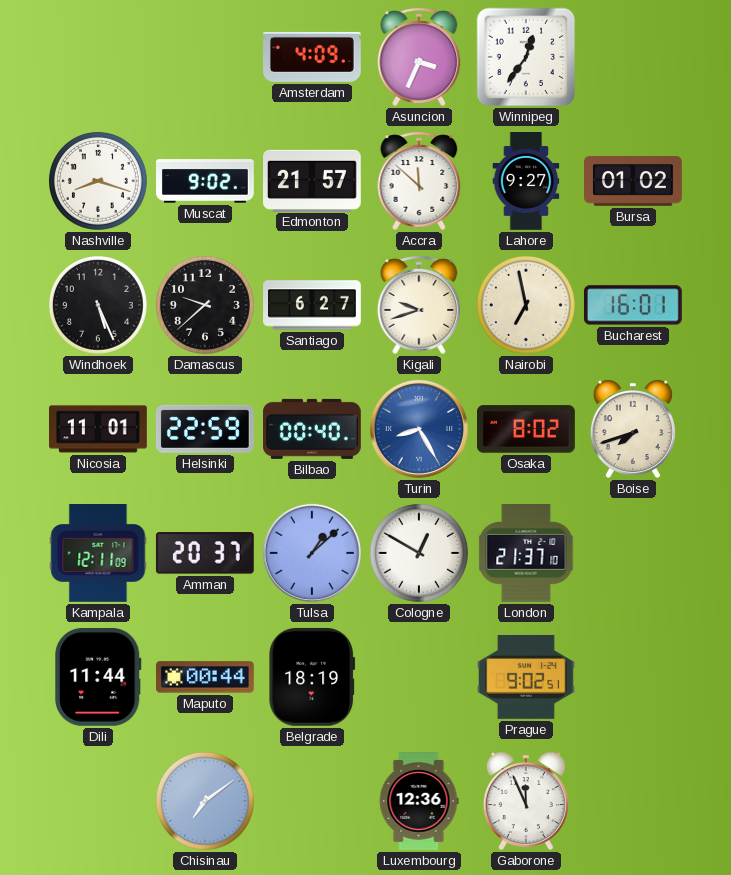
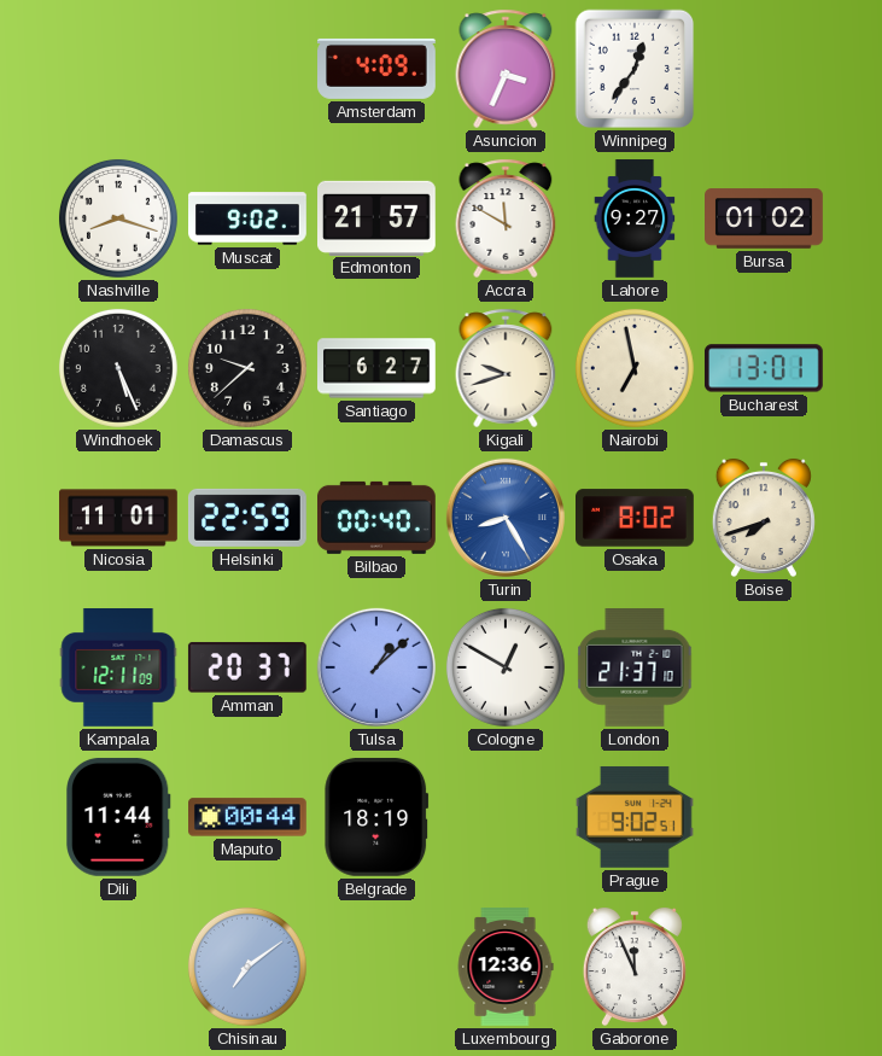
Accra: 11:52 -> 11:50
Bucharest: 16:01 -> 13:01
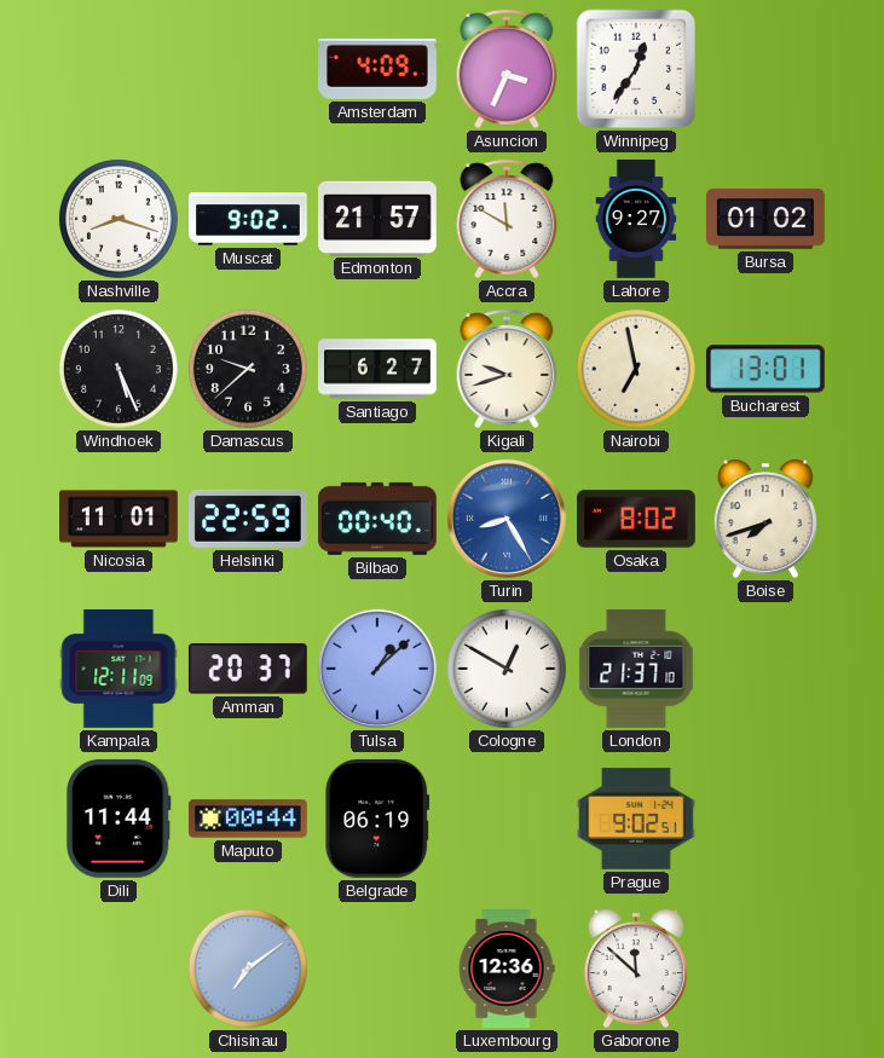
Belgrade: 18:19 -> 06:19
Gaborone: 11:56 -> 11:52
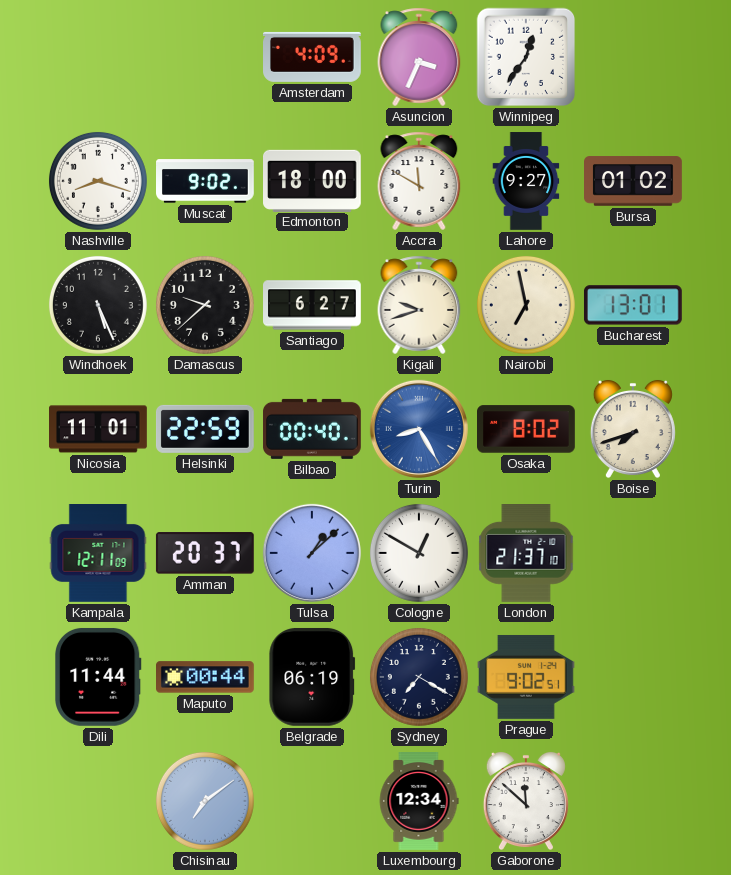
Edmonton: 21:57 -> 18:00
Sydney: none -> 7:20
Luxembourg: 12:36 -> 12:34
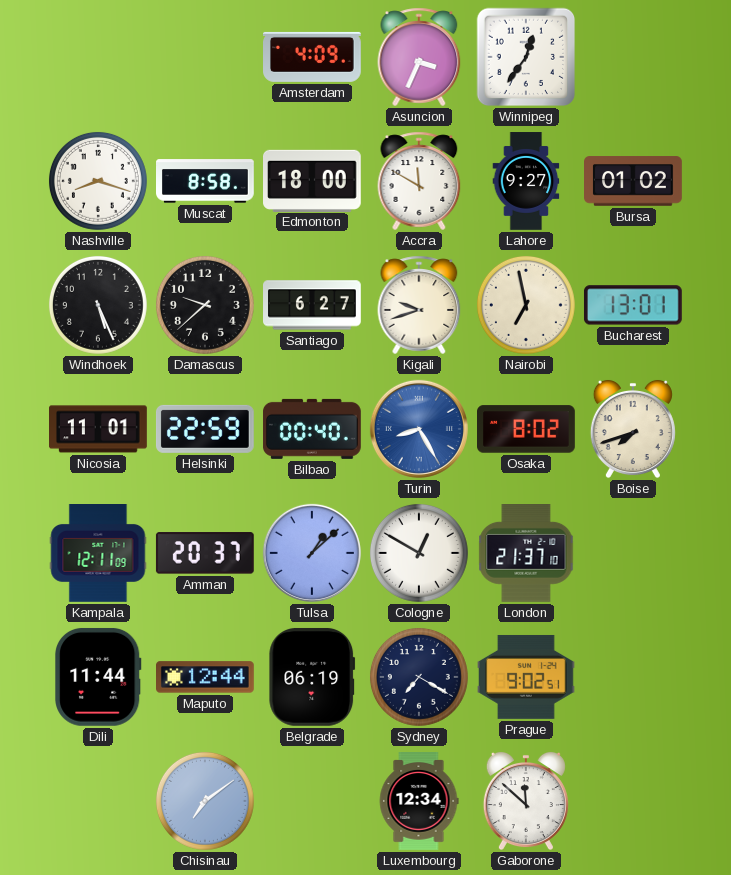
Muscat: 9:02 -> 8:58
Maputo: 00:44 -> 12:44
